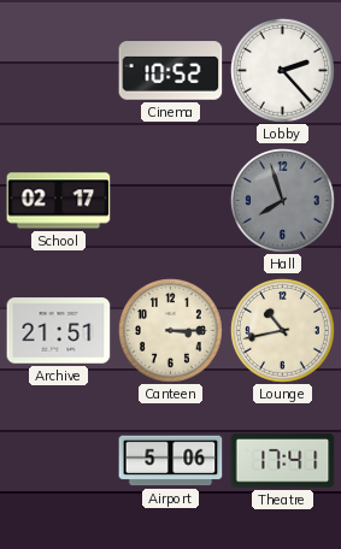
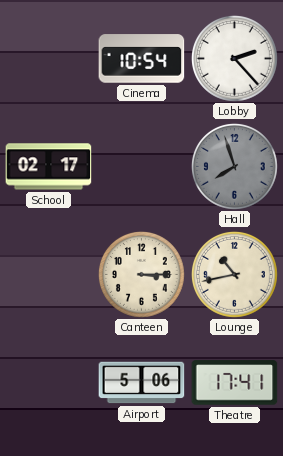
Cinema: 10:52 -> 10:54
Archive: 21:51 -> none
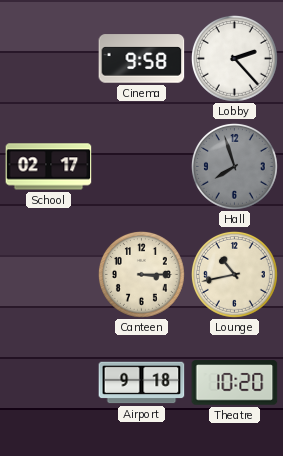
Cinema: 10:54 -> 9:58
Airport: 5:06 -> 9:18
Theatre: 17:41 -> 10:20
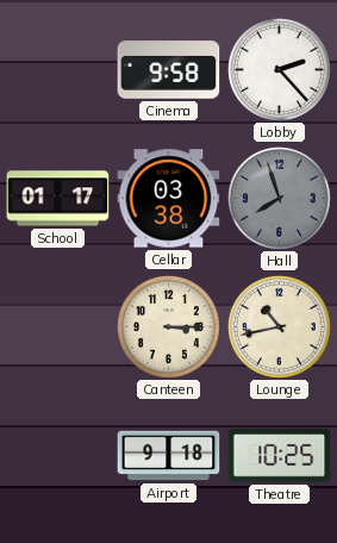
School: 02:17 -> 01:17
Cellar: none -> 03:38
Theatre: 10:20 -> 10:25
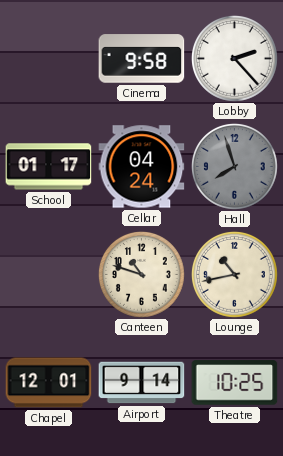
Cellar: 03:38 -> 04:24
Canteen: 3:15 -> 10:48
Chapel: none -> 12:01
Airport: 9:18 -> 9:14
